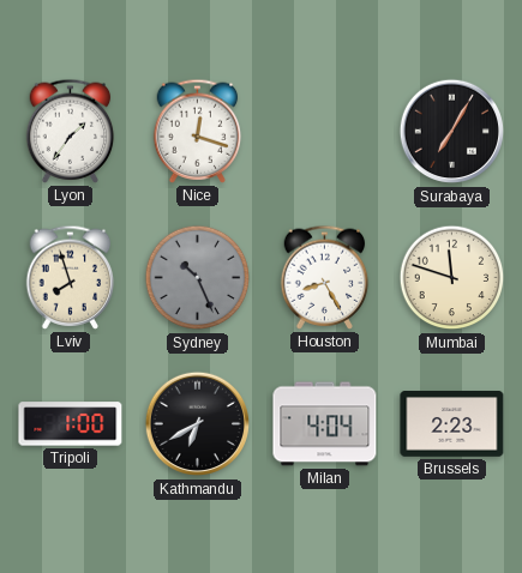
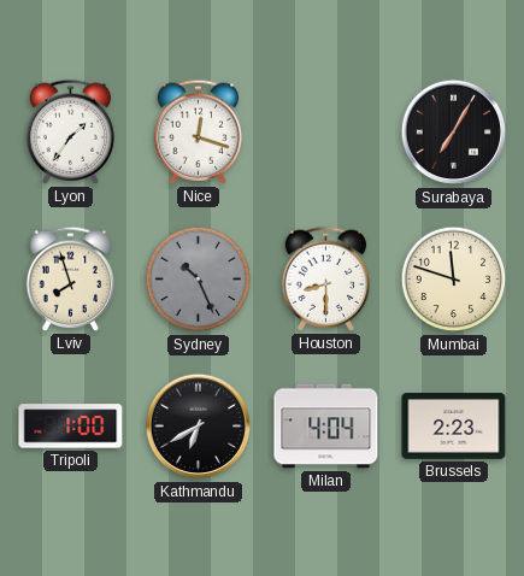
Houston: 8:25 -> 8:30
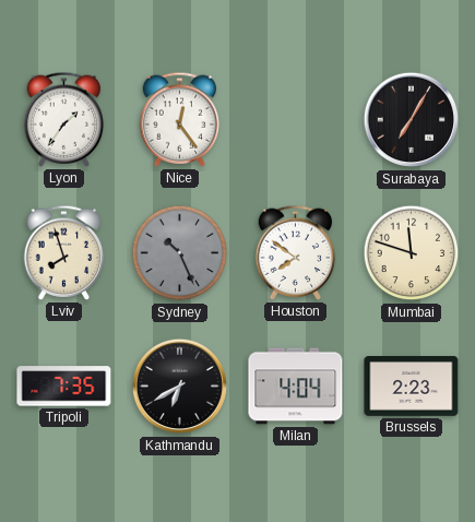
Nice: 12:18 -> 12:24
Houston: 8:30 -> 7:51
Tripoli: 1:00 -> 7:35
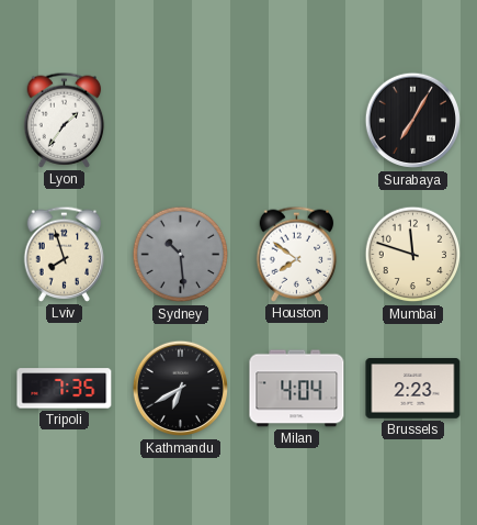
Nice: 12:24 -> none
Sydney: 10:26 -> 10:29
